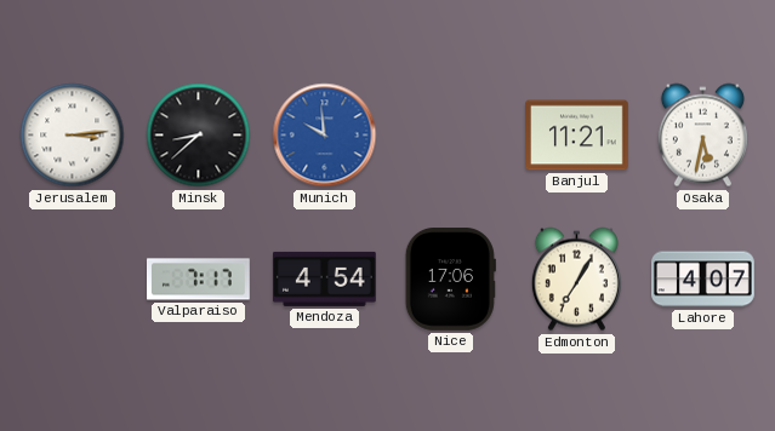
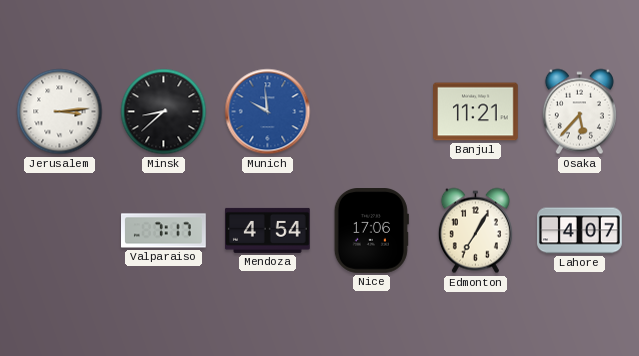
Osaka: 5:32 -> 5:37
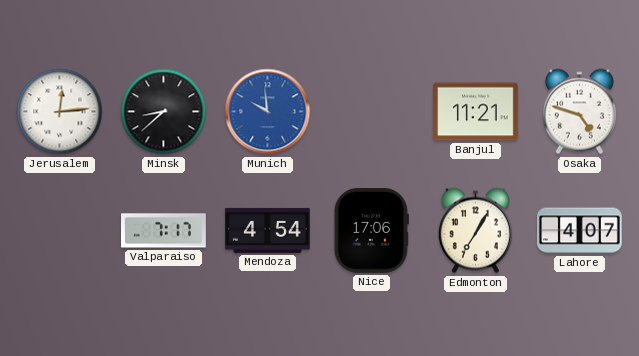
Jerusalem: 3:14 -> 12:14
Osaka: 5:37 -> 4:48
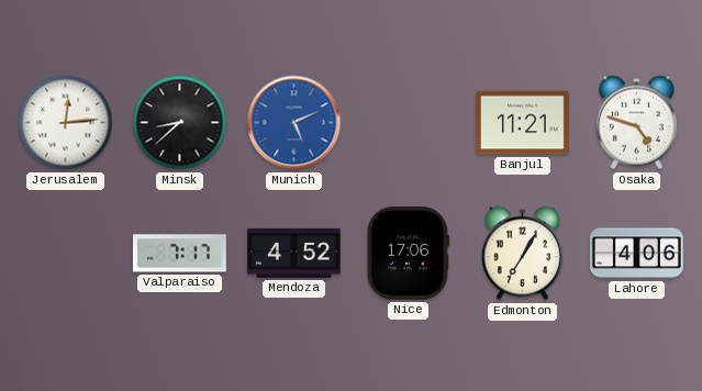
Munich: 9:59 -> 5:11
Mendoza: 4:54 -> 4:52
Lahore: 4:07 -> 4:06
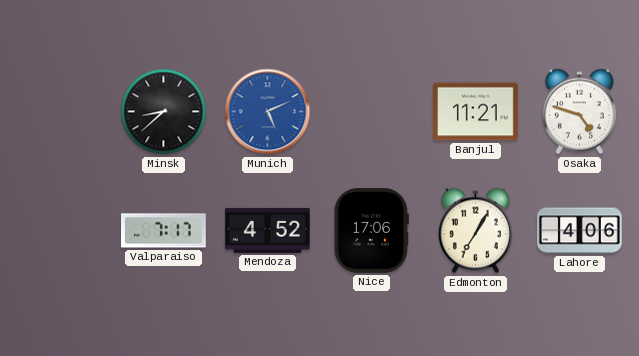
Jerusalem: 12:14 -> none
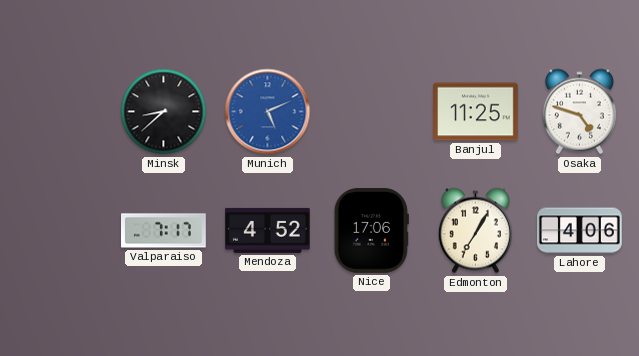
Banjul: 11:21 -> 11:25
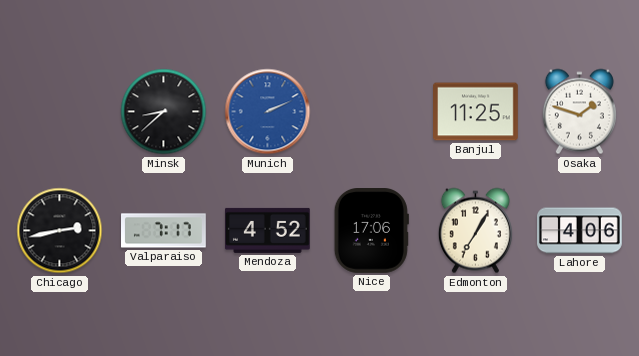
Munich: 5:11 -> 2:11
Osaka: 4:48 -> 1:48
Chicago: none -> 2:43
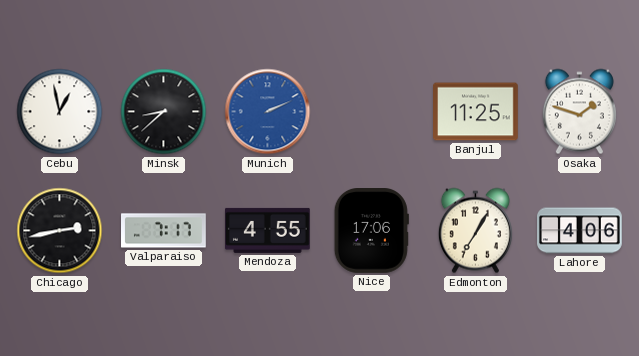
Cebu: none -> 12:58
Mendoza: 4:52 -> 4:55
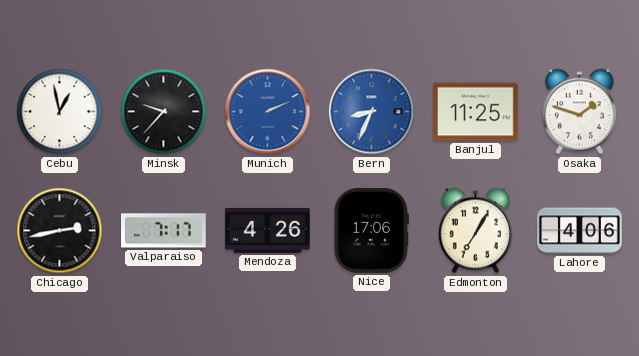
Minsk: 8:38 -> 9:37
Bern: none -> 8:34
Mendoza: 4:55 -> 4:26
